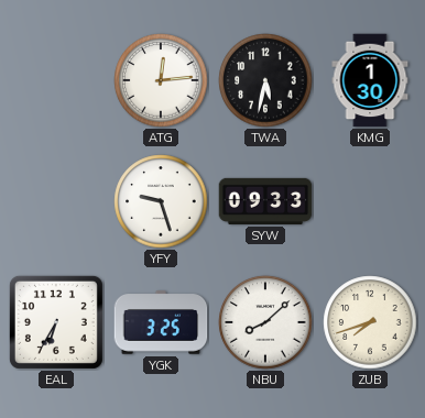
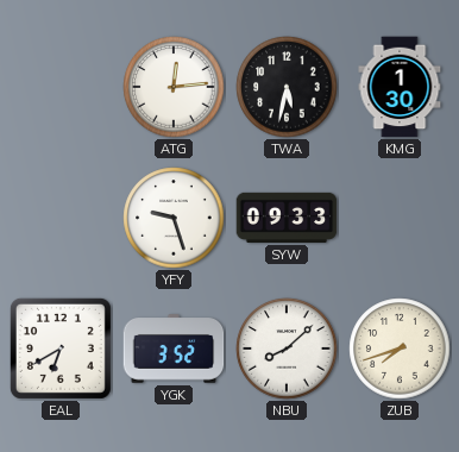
EAL: 6:35 -> 6:40
YGK: 3:25 -> 3:52
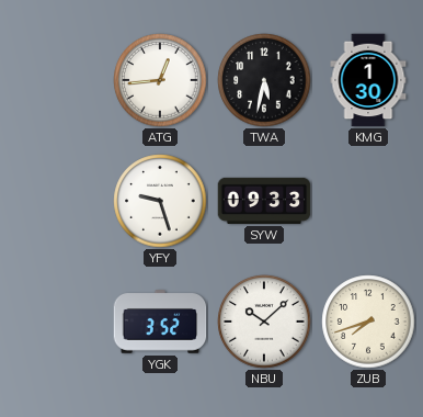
ATG: 12:14 -> 12:44
EAL: 6:40 -> none
NBU: 8:08 -> 10:08
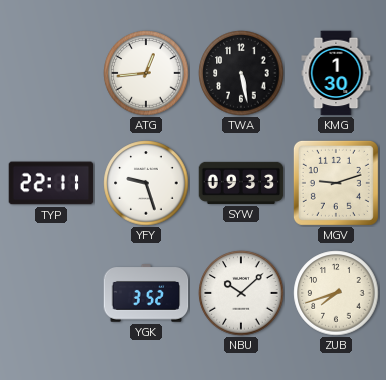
TWA: 5:32 -> 5:28
TYP: none -> 22:11
MGV: none -> 9:12
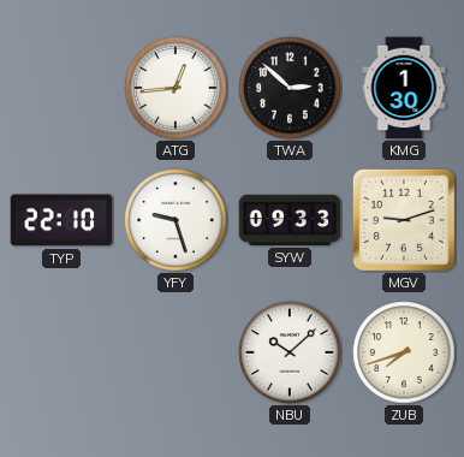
TWA: 5:28 -> 2:52
TYP: 22:11 -> 22:10
YGK: 3:52 -> none
